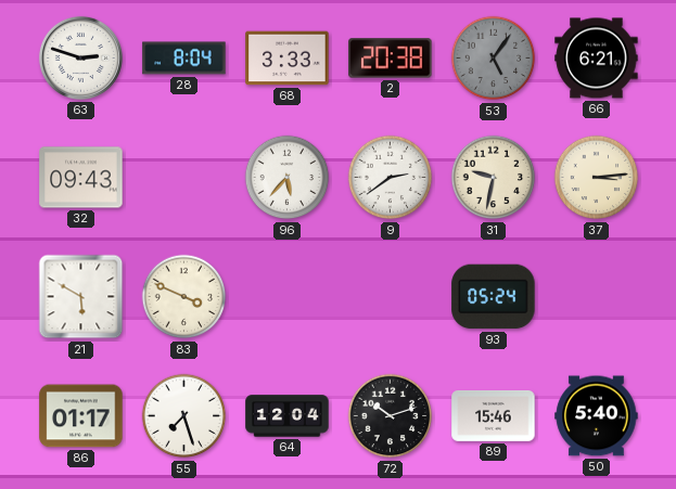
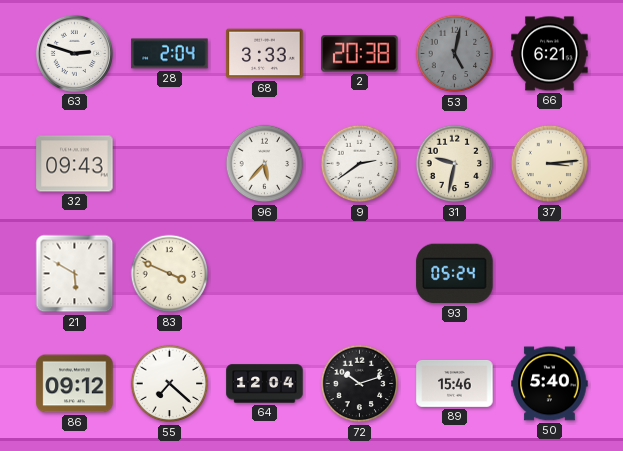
28: 8:04 -> 2:04
53: 5:06 -> 5:02
86: 01:17 -> 09:12
55: 7:27 -> 7:22
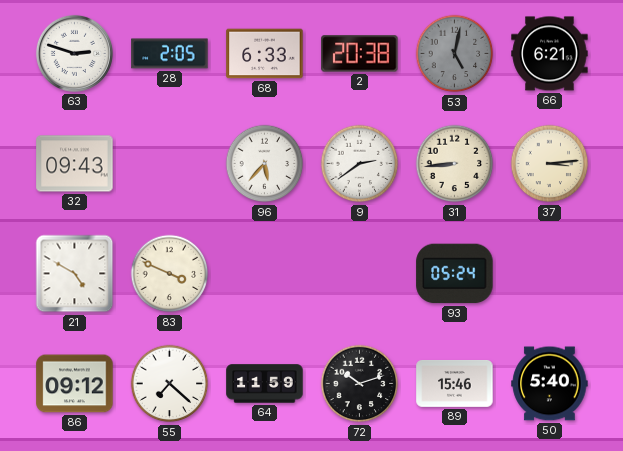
28: 2:04 -> 2:05
68: 3:33 -> 6:33
31: 9:32 -> 8:44
21: 5:50 -> 4:50
64: 12:04 -> 11:59
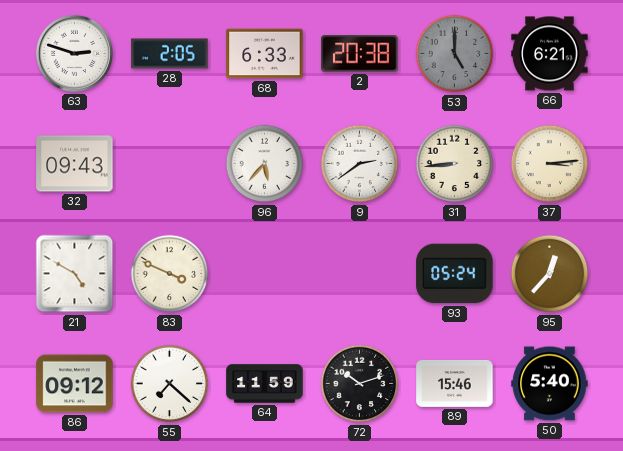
53: 5:02 -> 5:00
95: none -> 12:37
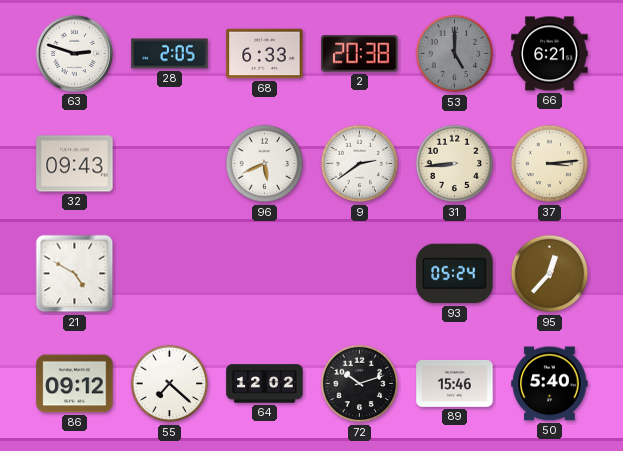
96: 5:37 -> 5:41
83: 3:49 -> none
64: 11:59 -> 12:02
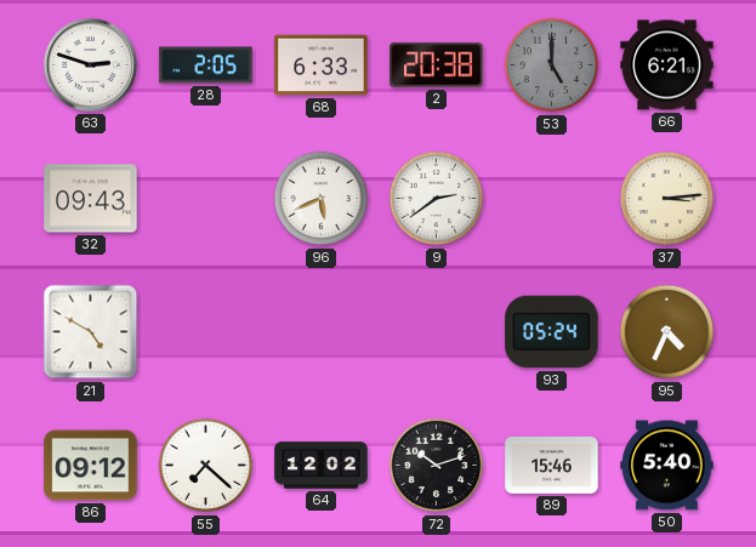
31: 8:44 -> none
95: 12:37 -> 4:34
